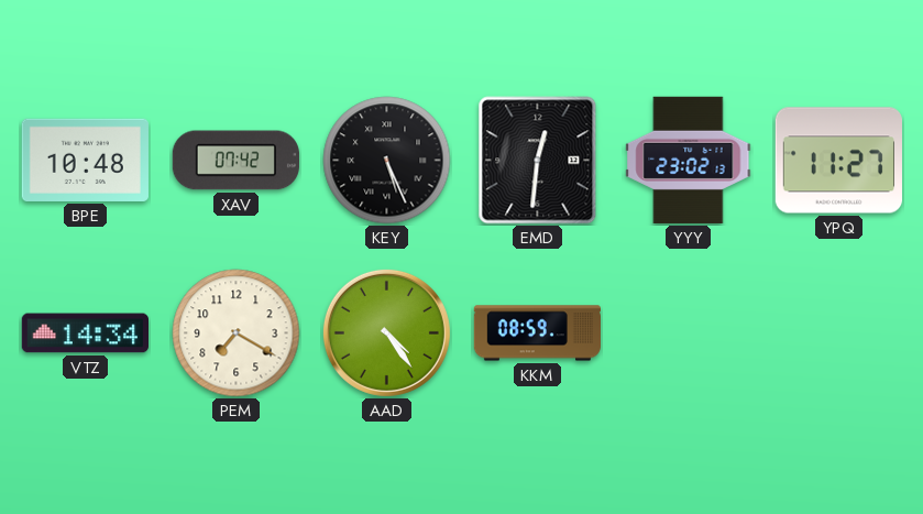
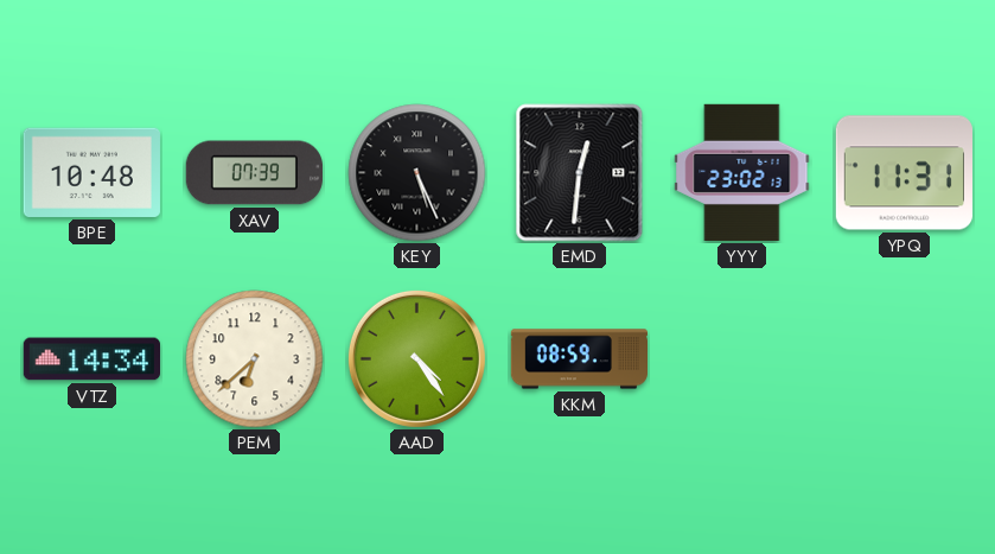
XAV: 07:42 -> 07:39
YPQ: 11:27 -> 11:31
PEM: 7:20 -> 6:38
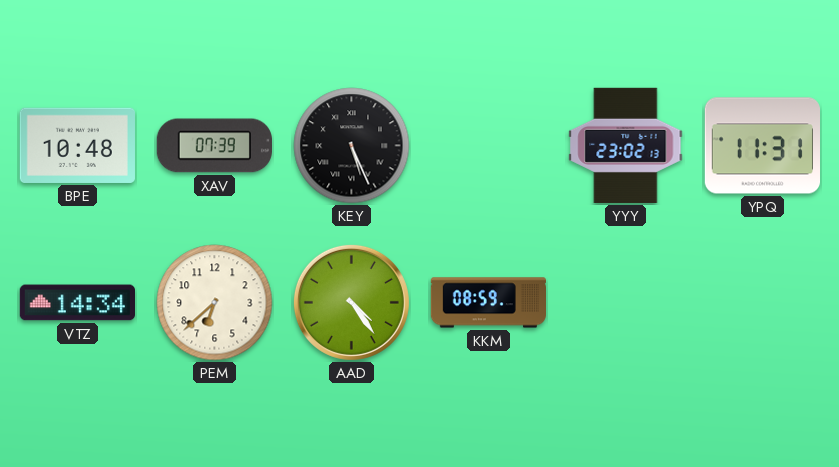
EMD: 12:31 -> none
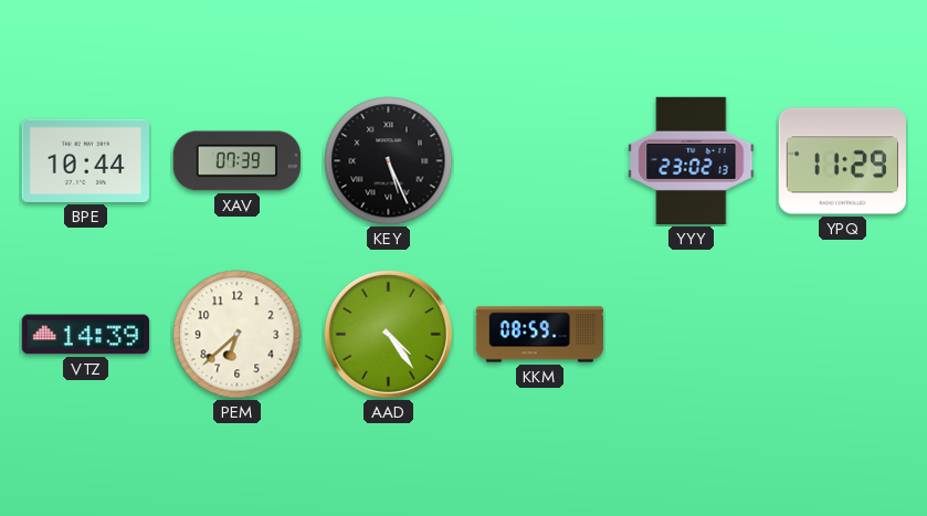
BPE: 10:48 -> 10:44
YPQ: 11:31 -> 11:29
VTZ: 14:34 -> 14:39
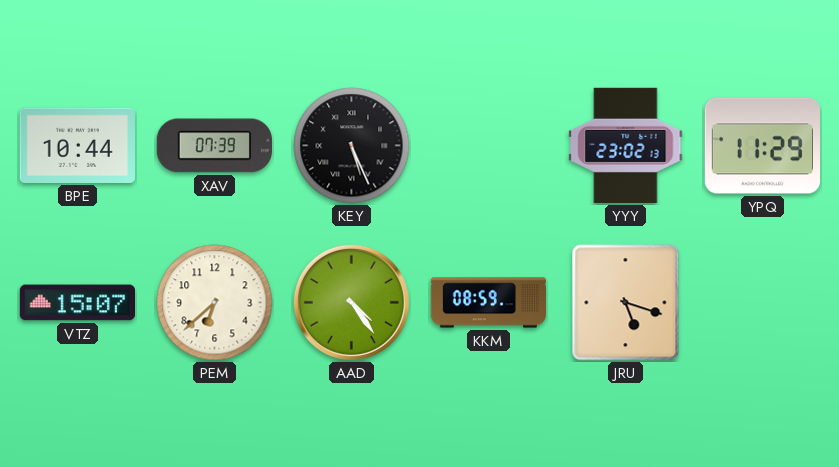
VTZ: 14:39 -> 15:07
JRU: none -> 5:18
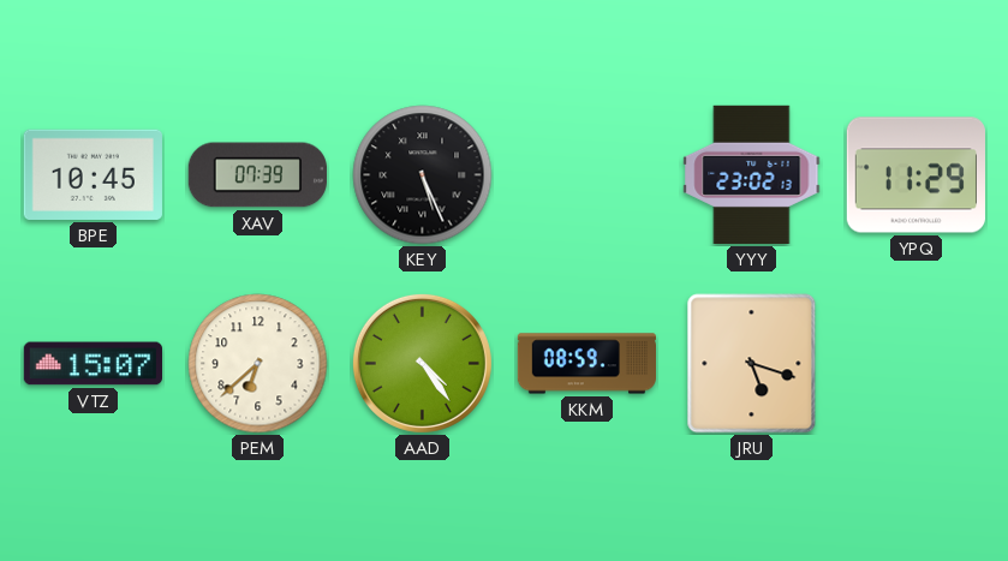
BPE: 10:44 -> 10:45
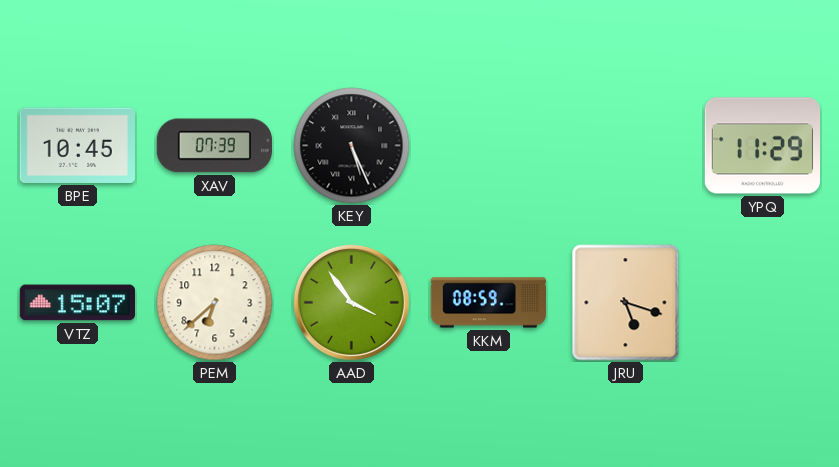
YYY: 23:02 -> none
AAD: 4:24 -> 3:54
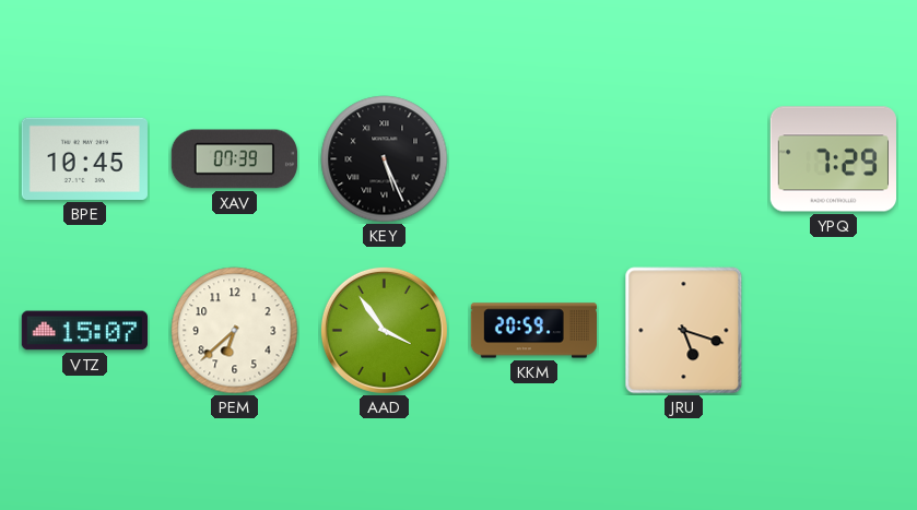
YPQ: 11:29 -> 7:29
KKM: 08:59 -> 20:59
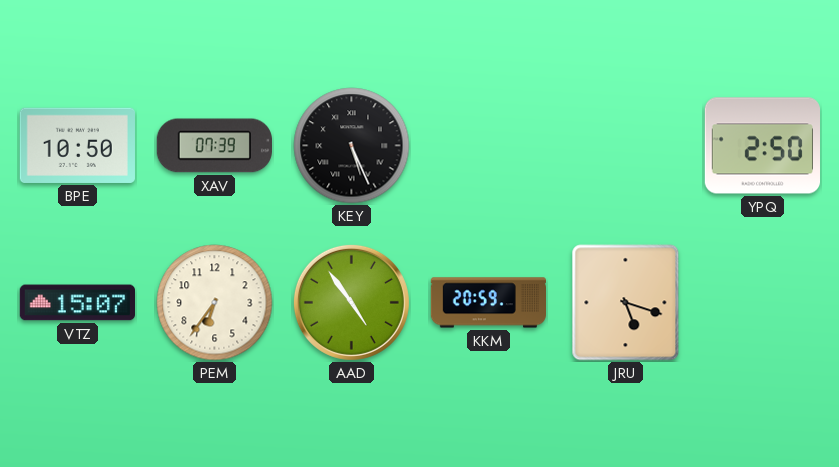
BPE: 10:45 -> 10:50
YPQ: 7:29 -> 2:50
PEM: 6:38 -> 6:36
AAD: 3:54 -> 4:54
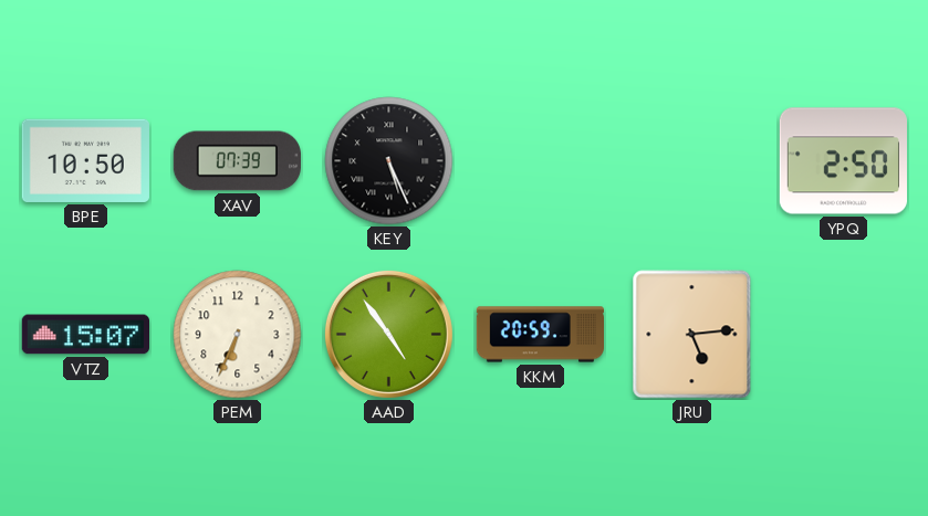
PEM: 6:36 -> 6:34
JRU: 5:18 -> 5:14
